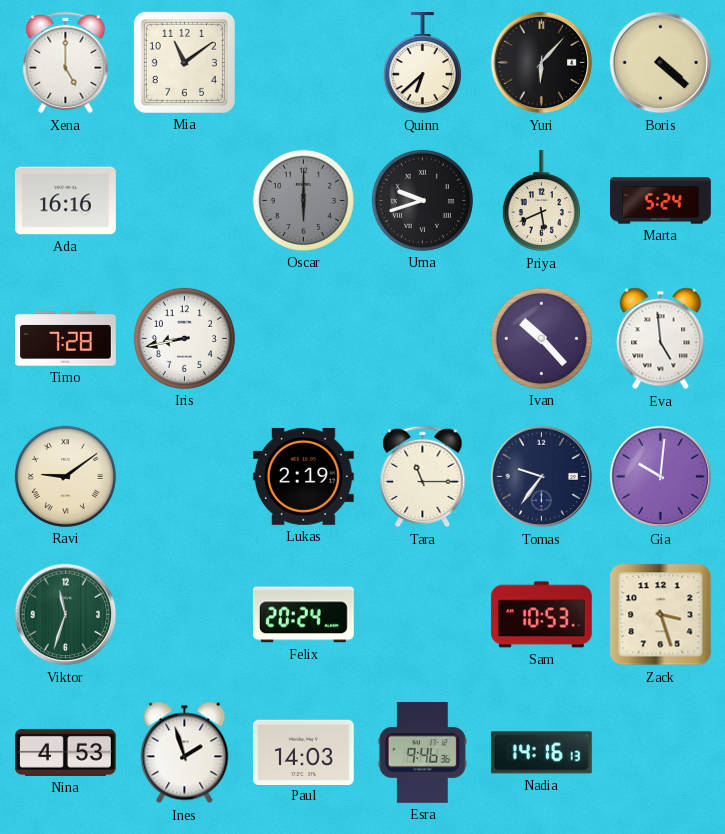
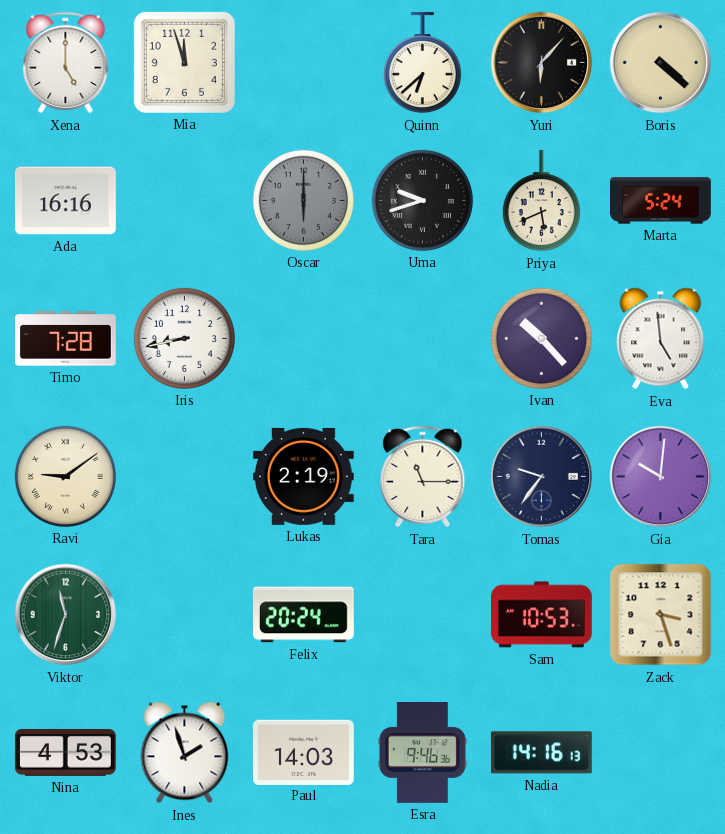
Mia: 11:09 -> 11:57
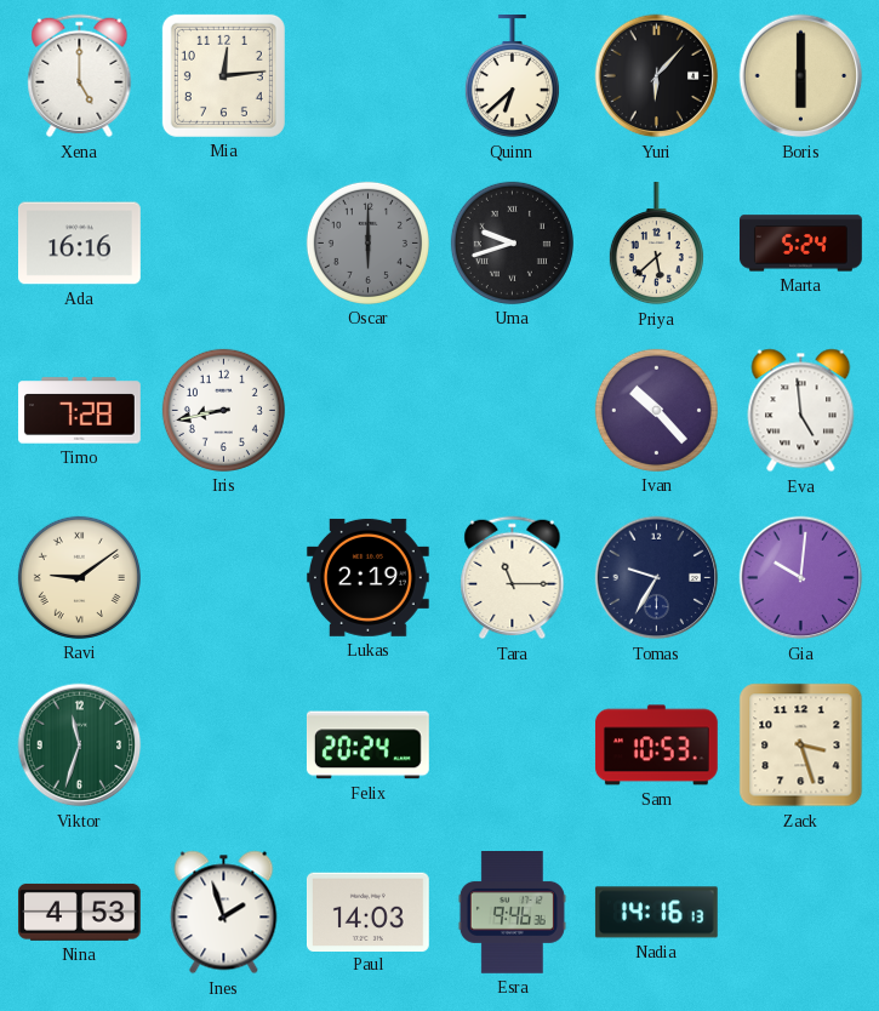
Mia: 11:57 -> 12:14
Boris: 4:22 -> 6:00
Priya: 5:41 -> 5:38
Tomas: 9:36 -> 9:35
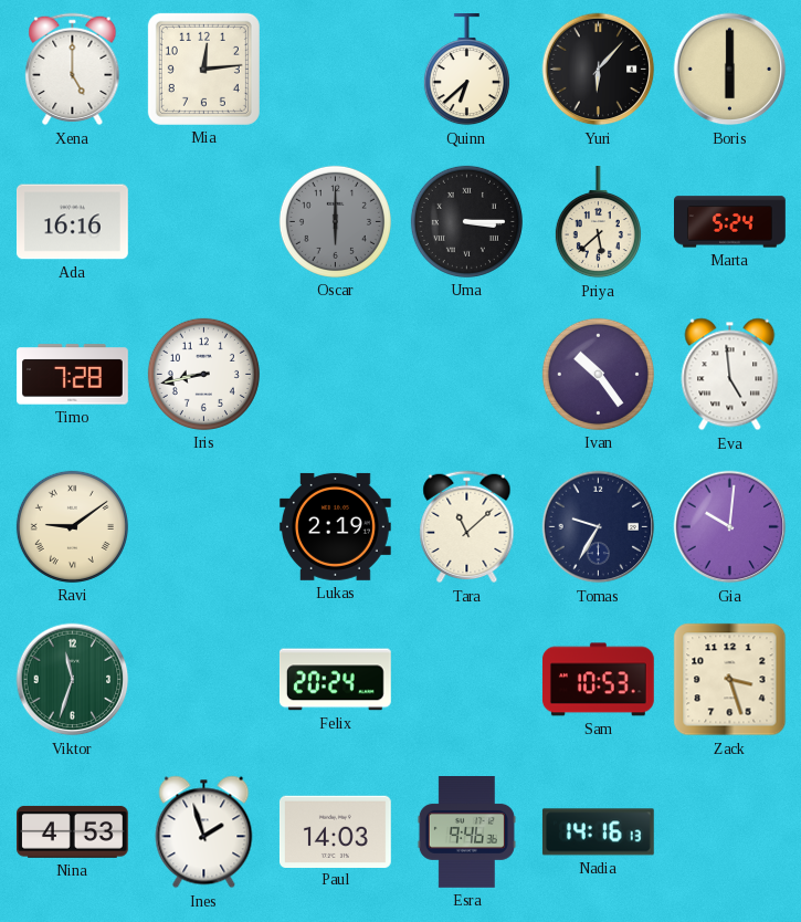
Uma: 9:42 -> 3:15
Ivan: 10:23 -> 10:24
Tara: 11:15 -> 11:08
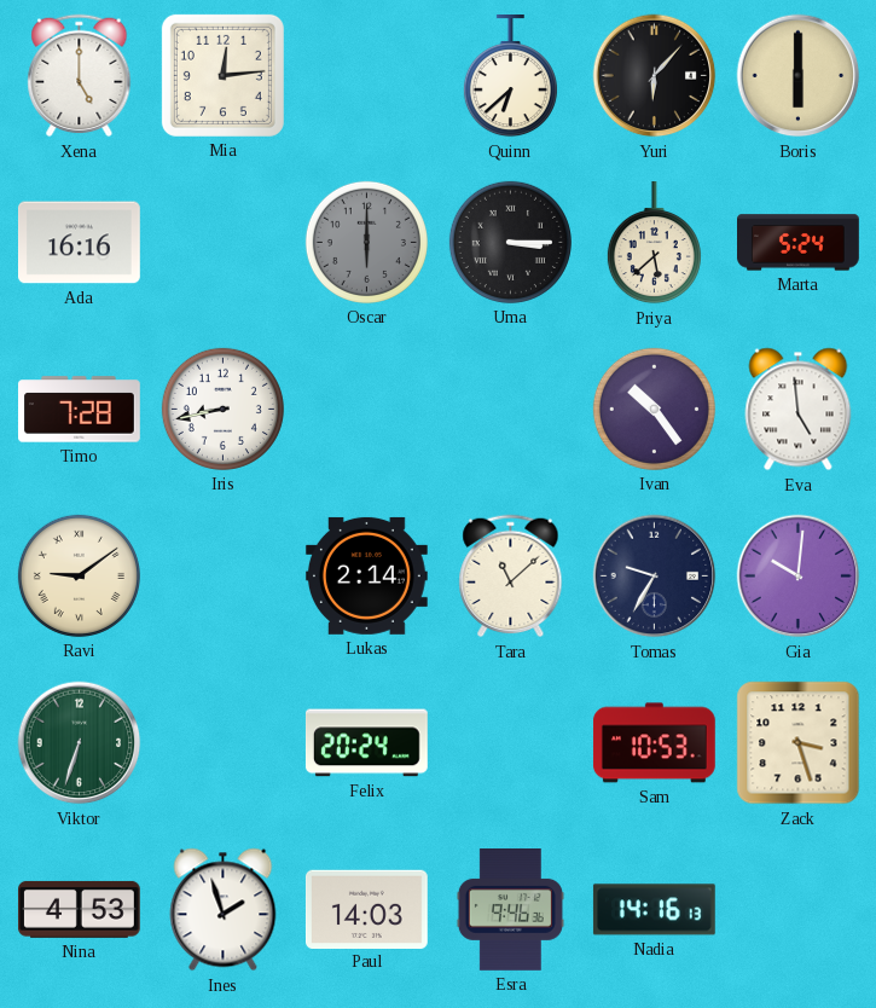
Lukas: 2:19 -> 2:14
Viktor: 11:33 -> 6:33
